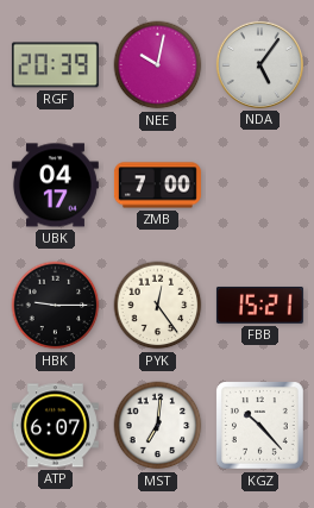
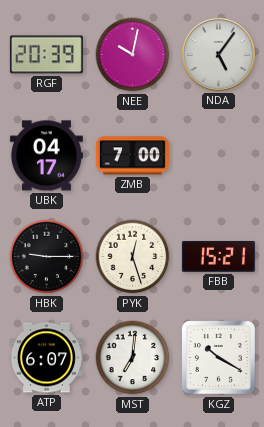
PYK: 12:24 -> 12:27
KGZ: 10:23 -> 10:20
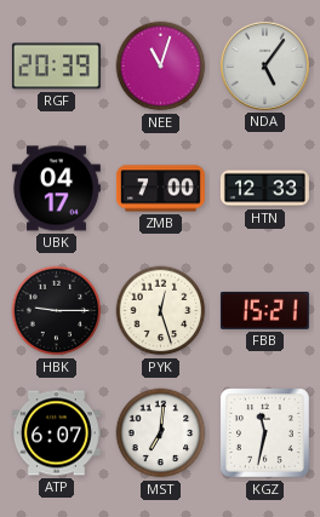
NEE: 10:02 -> 11:03
HTN: none -> 12:33
KGZ: 10:20 -> 11:32
